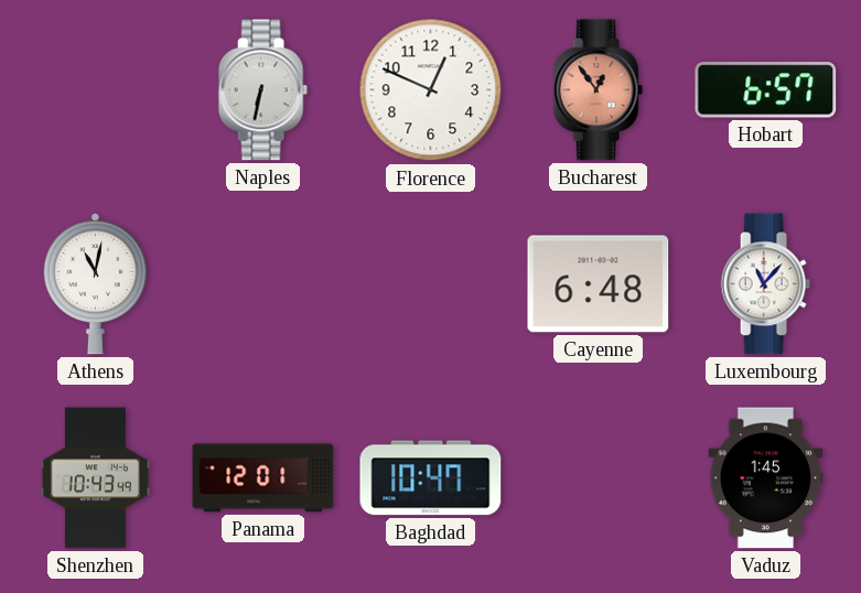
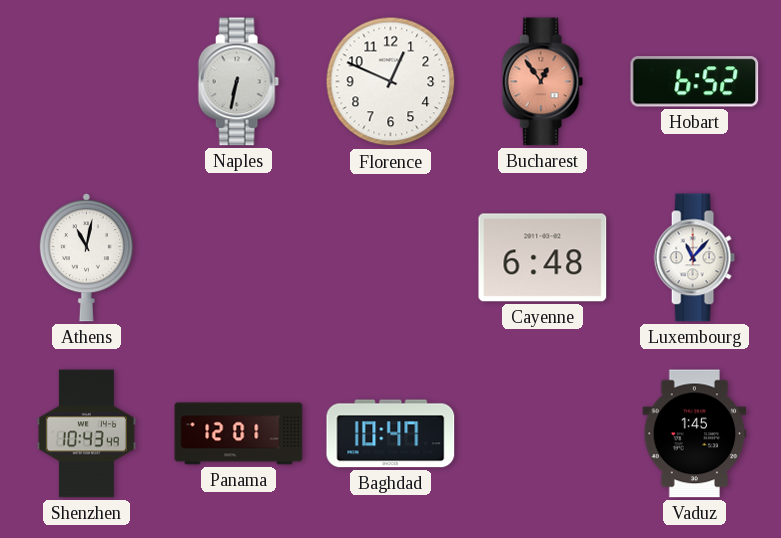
Hobart: 6:57 -> 6:52
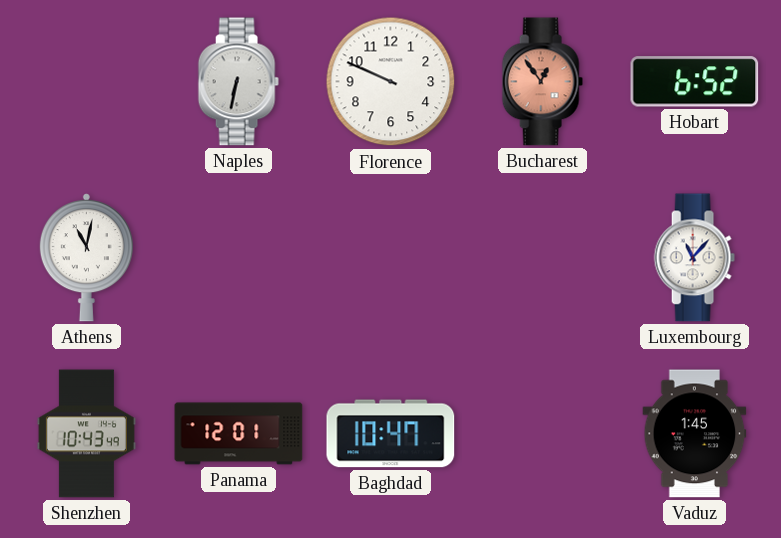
Florence: 12:49 -> 9:49
Cayenne: 6:48 -> none
